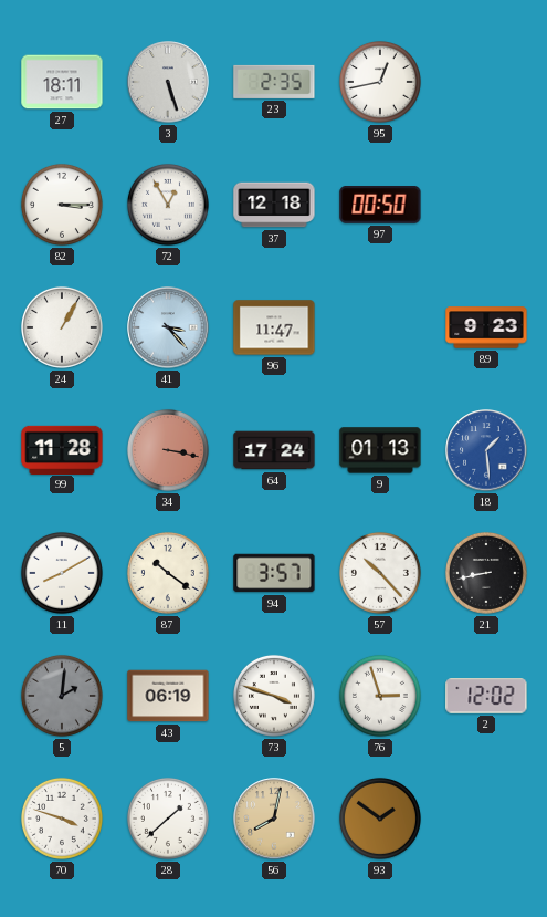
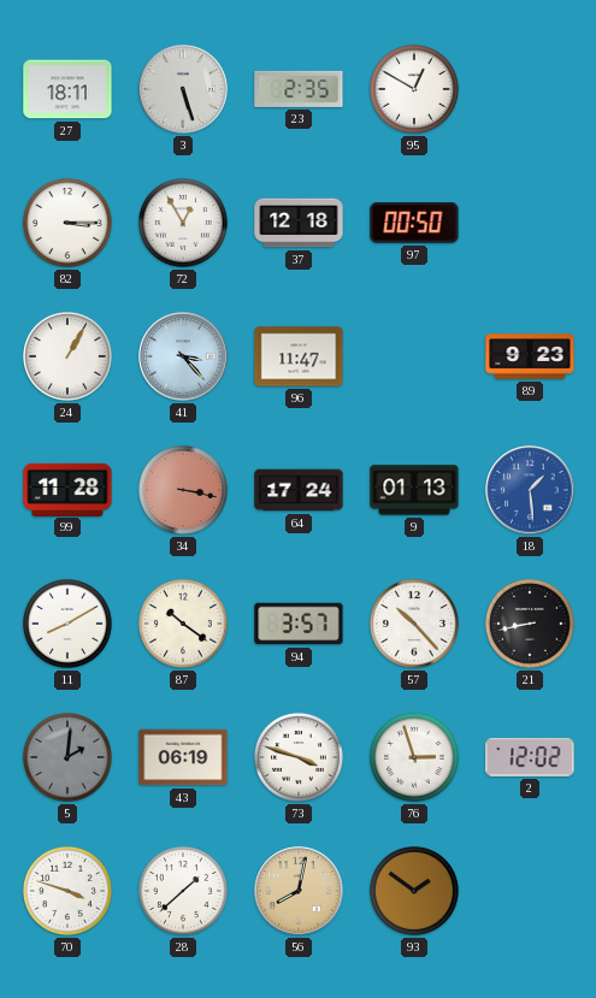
95: 12:43 -> 12:50
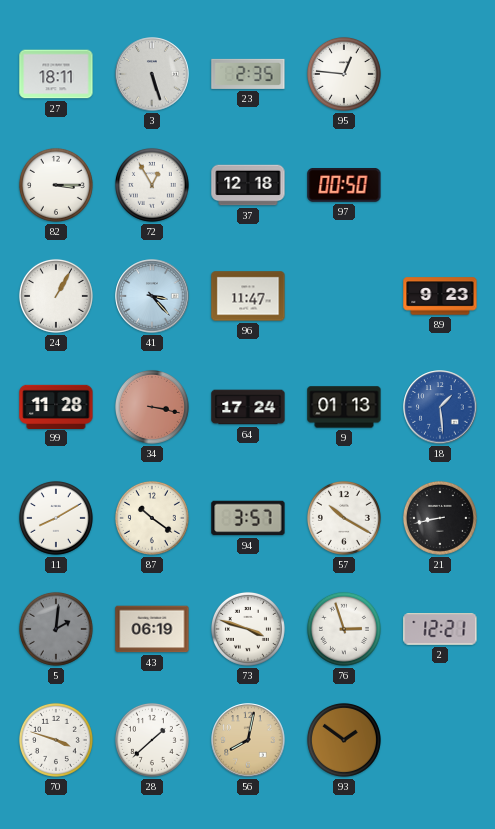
95: 12:50 -> 12:46
57: 10:23 -> 10:20
2: 12:02 -> 12:21
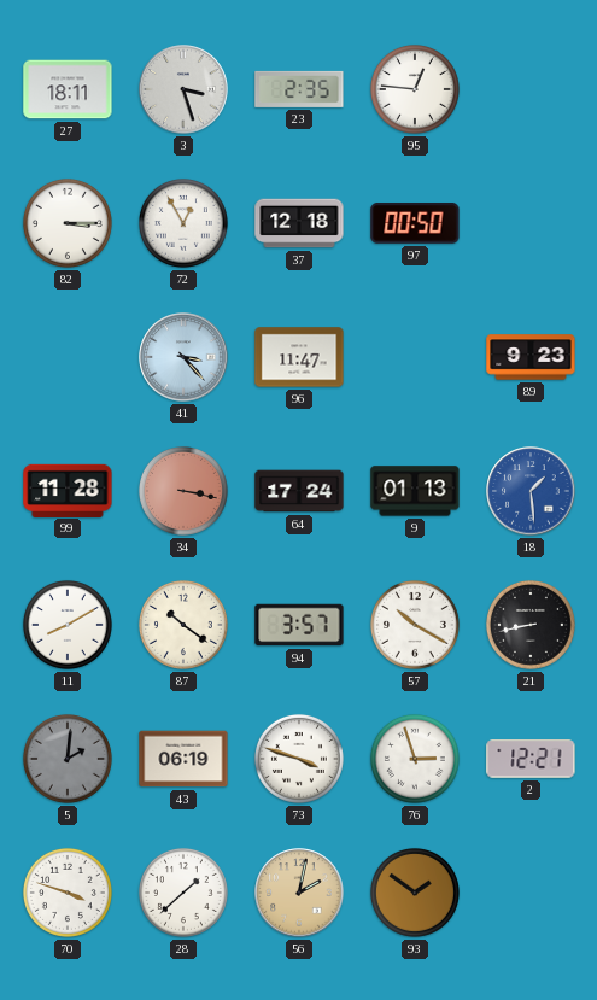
3: 5:27 -> 3:27
24: 1:05 -> none
56: 8:02 -> 2:02
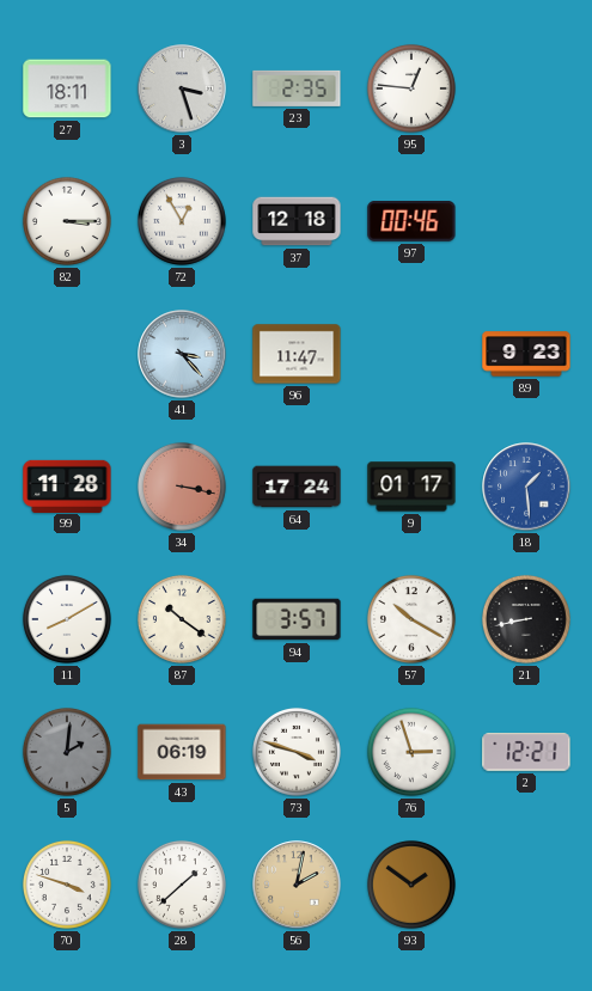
97: 00:50 -> 00:46
9: 01:13 -> 01:17
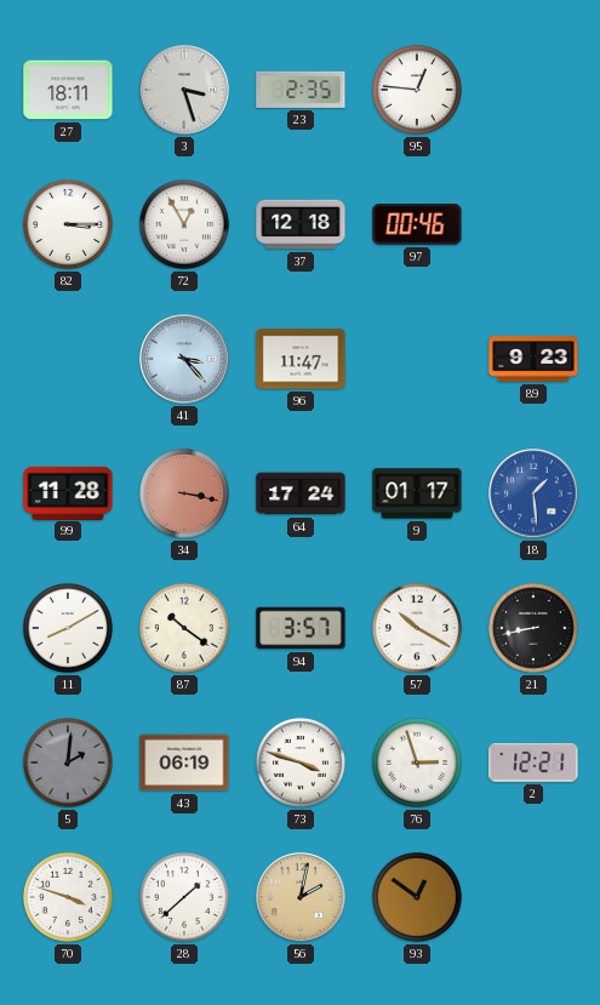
93: 1:51 -> 12:51
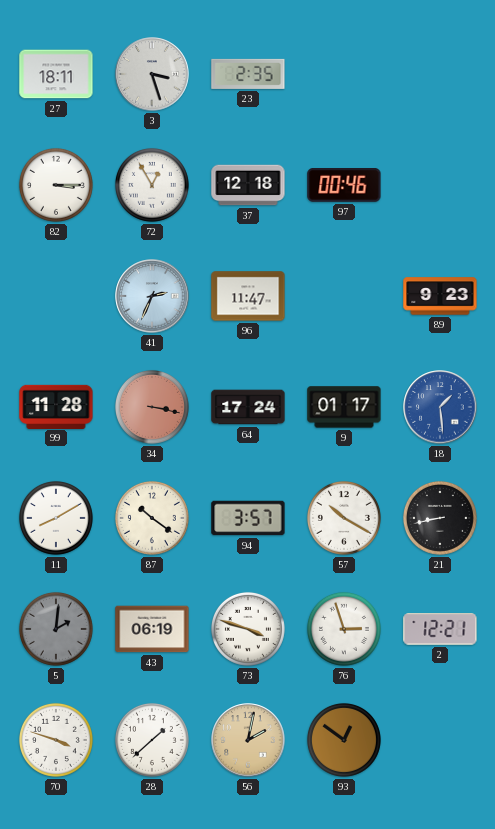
95: 12:46 -> none
41: 3:23 -> 2:34
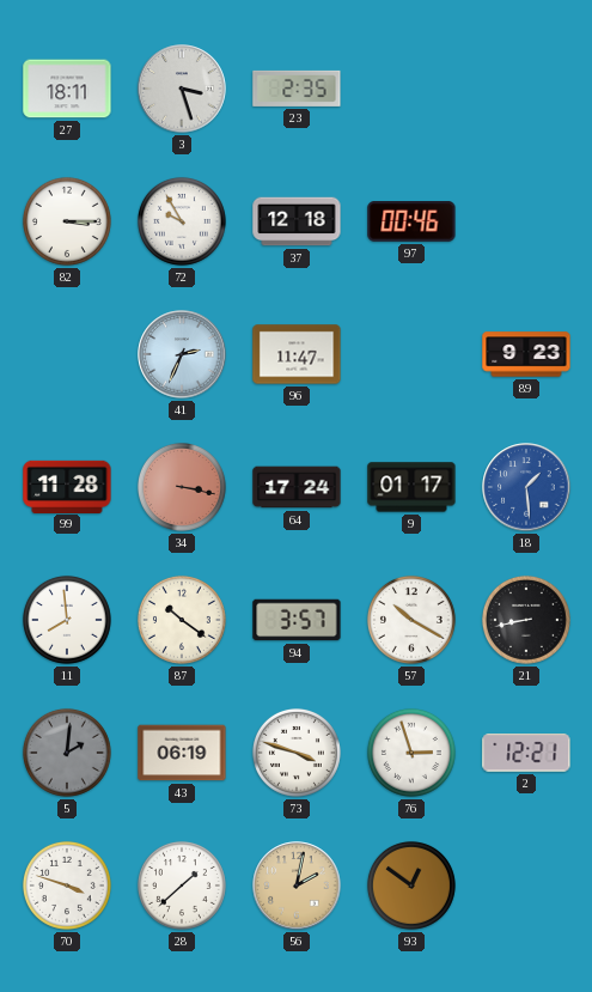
72: 12:55 -> 9:55
11: 8:10 -> 7:59
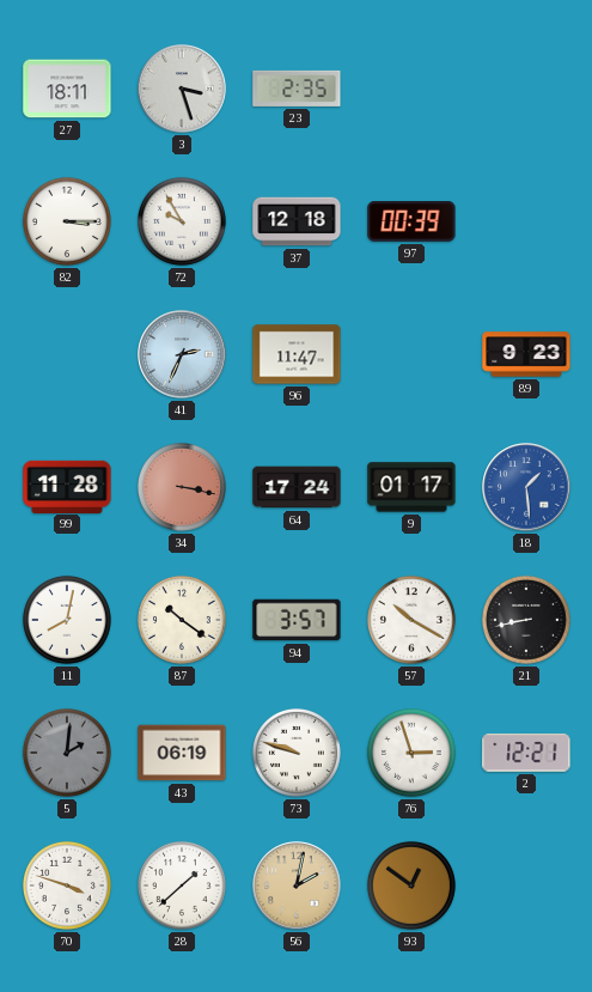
97: 00:46 -> 00:39
11: 7:59 -> 8:02
73: 3:48 -> 9:48
